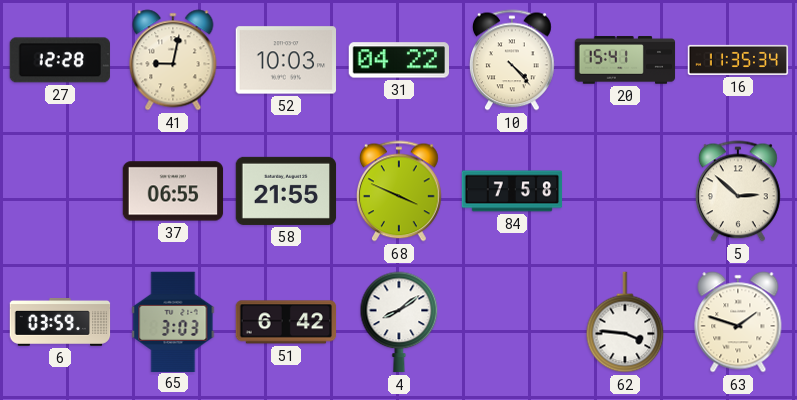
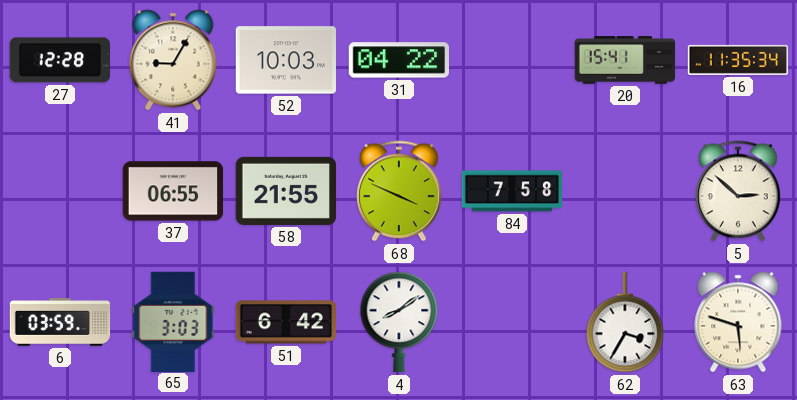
41: 9:02 -> 9:05
10: 4:23 -> none
62: 3:46 -> 3:35
63: 1:48 -> 5:48
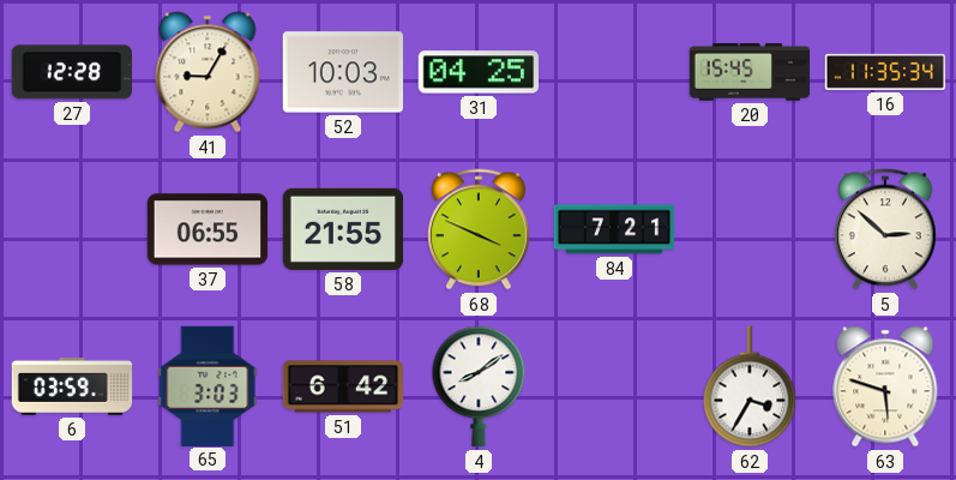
31: 04:22 -> 04:25
20: 15:41 -> 15:45
84: 7:58 -> 7:21
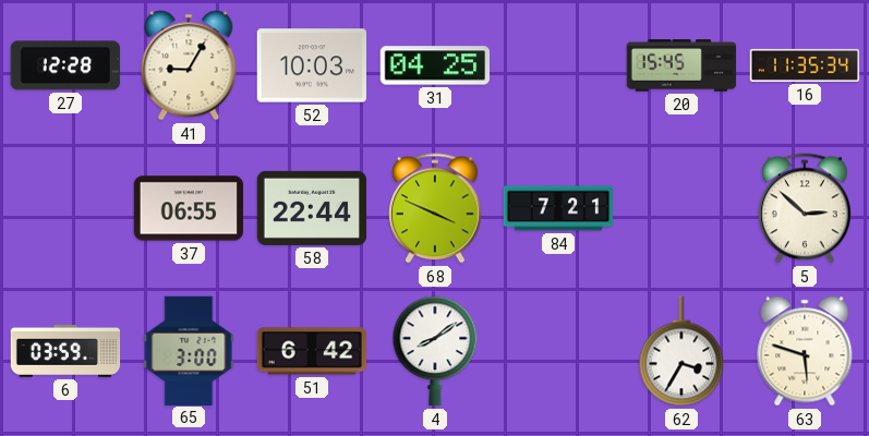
58: 21:55 -> 22:44
65: 3:03 -> 3:00
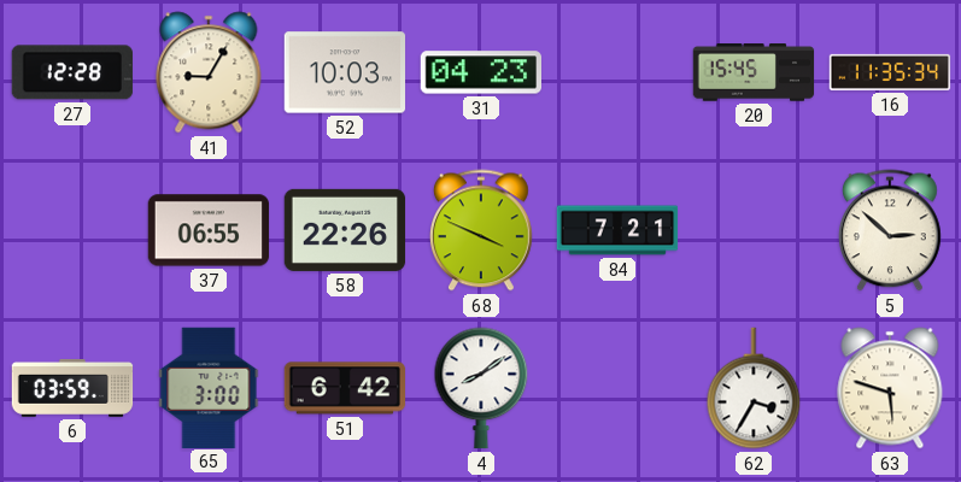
31: 04:25 -> 04:23
58: 22:44 -> 22:26
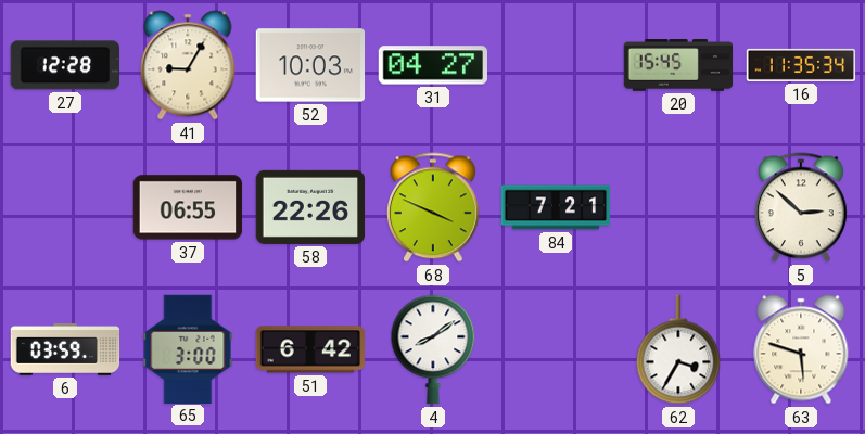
31: 04:23 -> 04:27
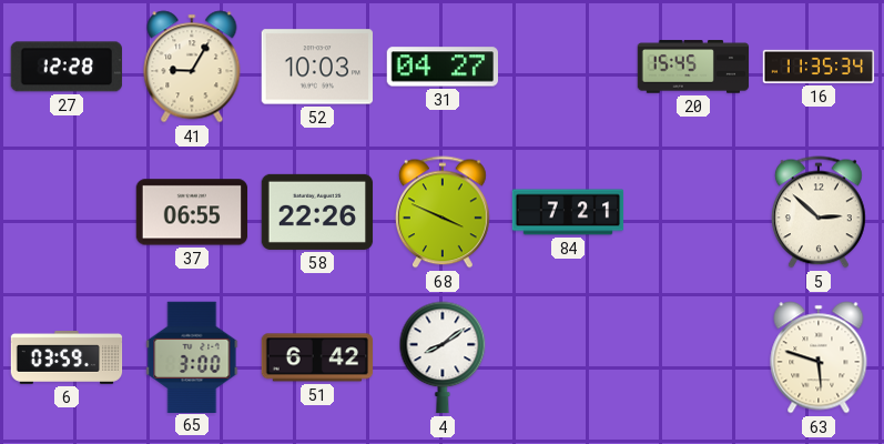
62: 3:35 -> none
